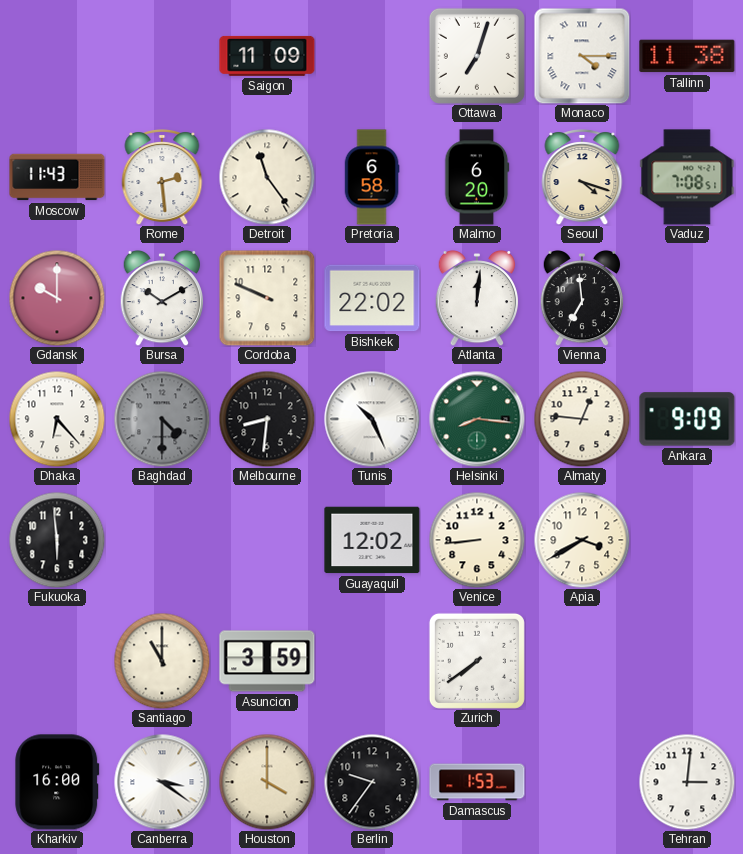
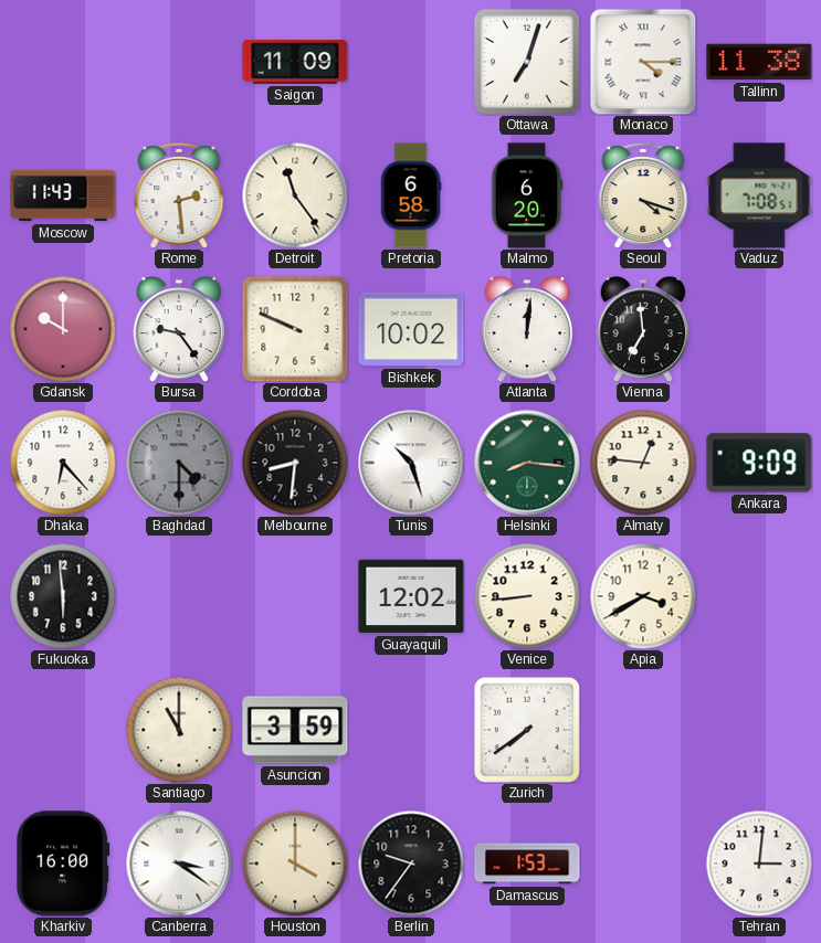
Bursa: 10:10 -> 9:24
Bishkek: 22:02 -> 10:02
Tunis: 10:26 -> 10:27
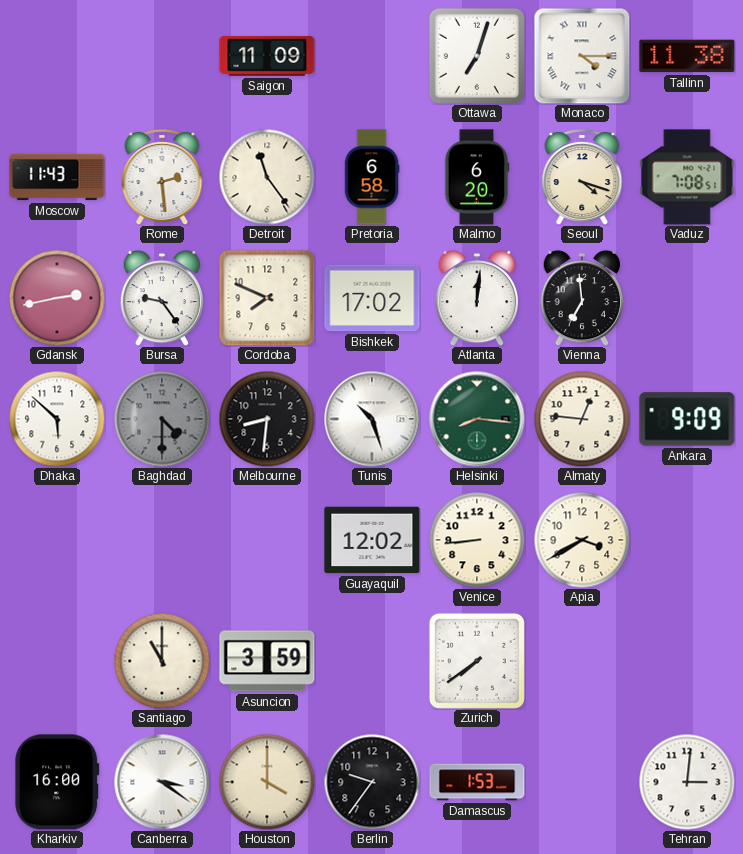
Gdansk: 10:00 -> 2:43
Cordoba: 9:49 -> 7:49
Bishkek: 10:02 -> 17:02
Dhaka: 6:23 -> 5:52
Fukuoka: 5:59 -> none
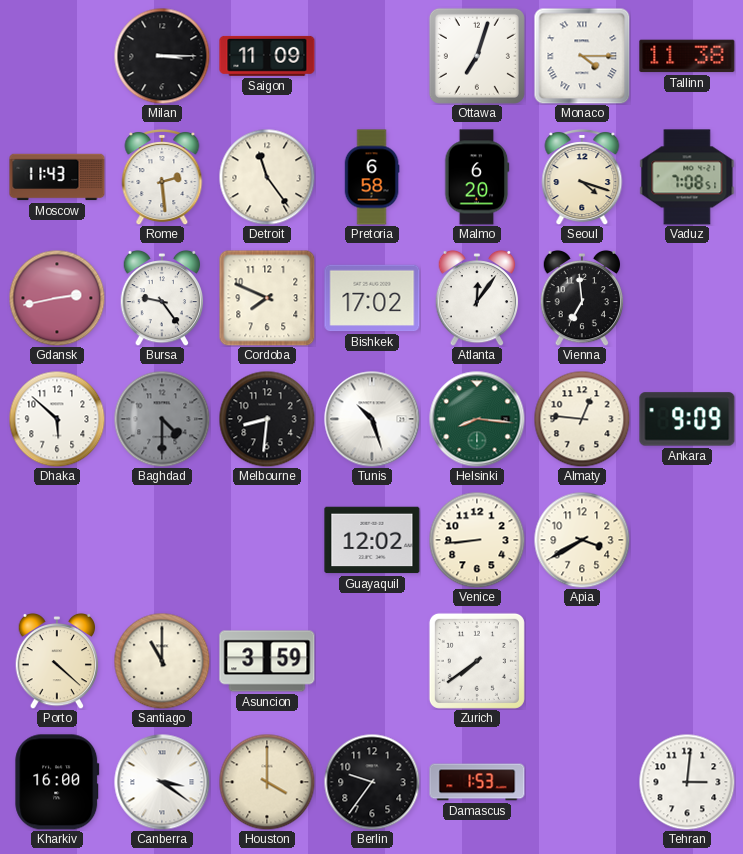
Milan: none -> 3:15
Atlanta: 12:01 -> 12:06
Porto: none -> 4:22
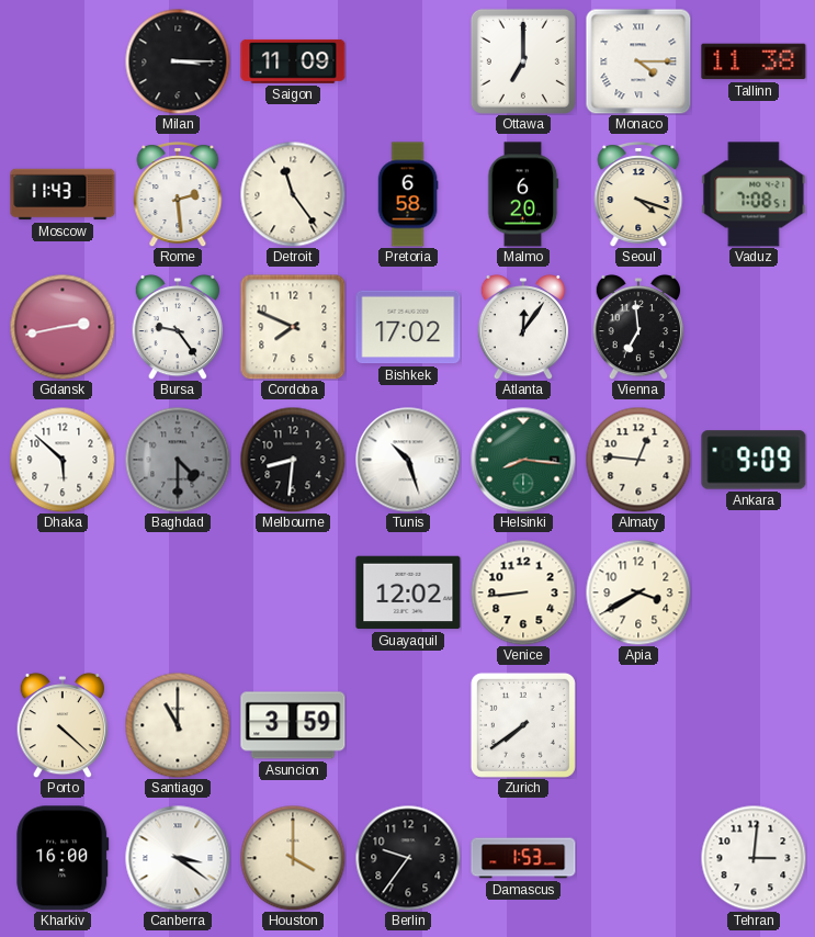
Ottawa: 7:03 -> 7:00
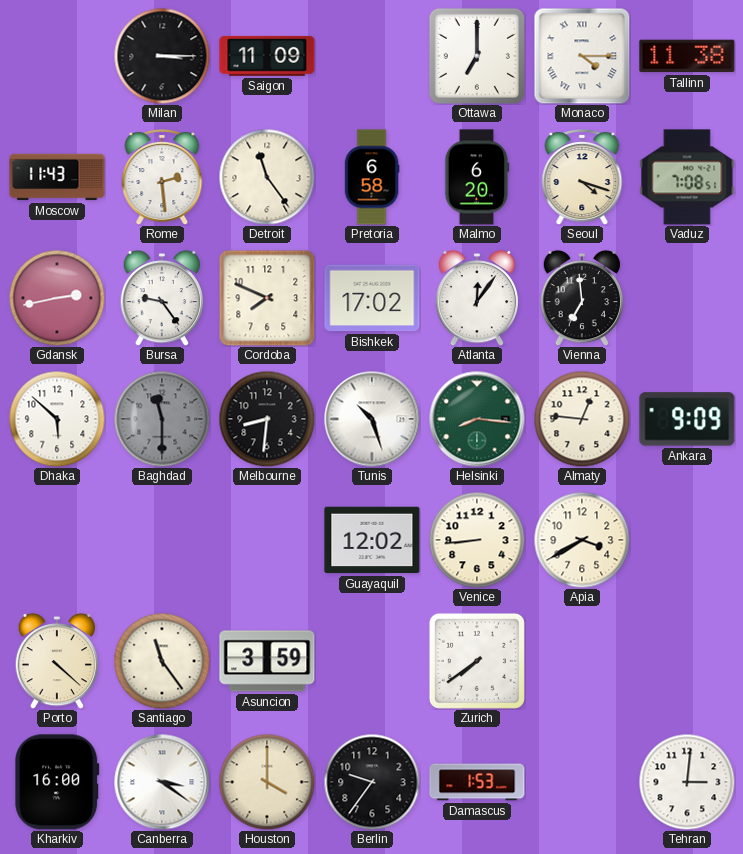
Baghdad: 4:30 -> 11:30
Santiago: 11:00 -> 11:24
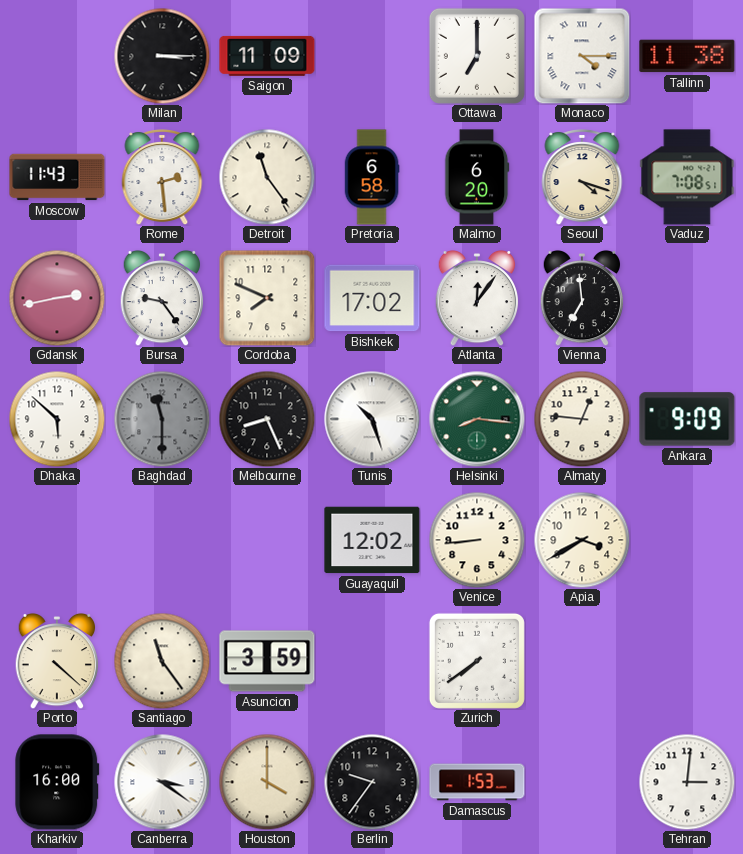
Melbourne: 8:31 -> 8:26
